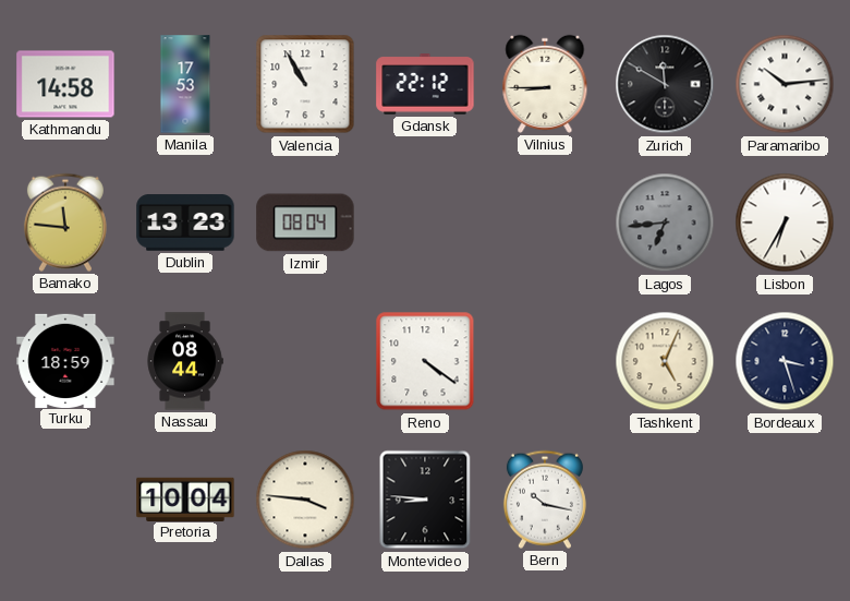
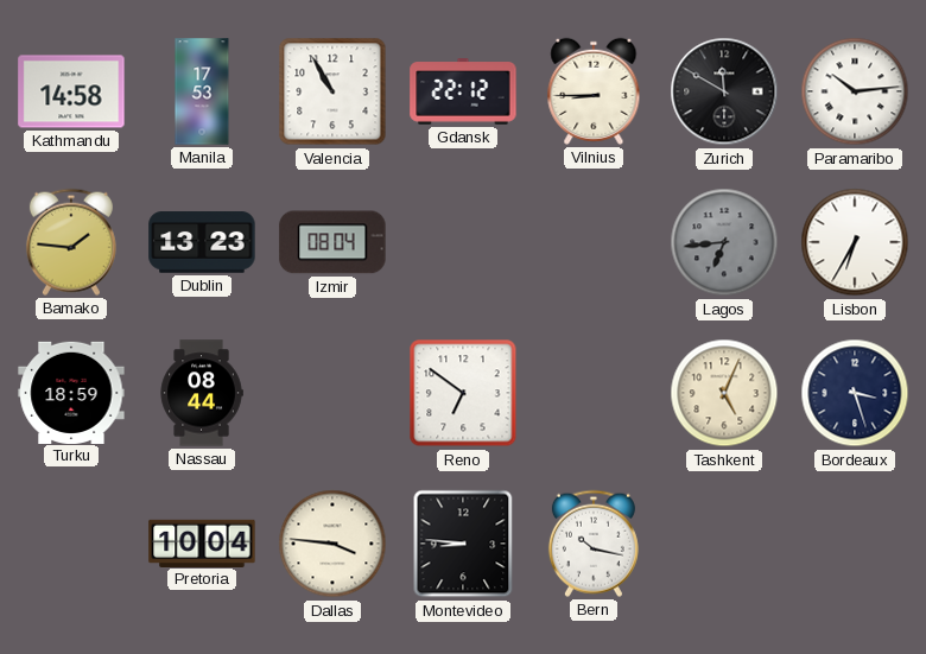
Bamako: 11:46 -> 1:46
Reno: 4:21 -> 6:51
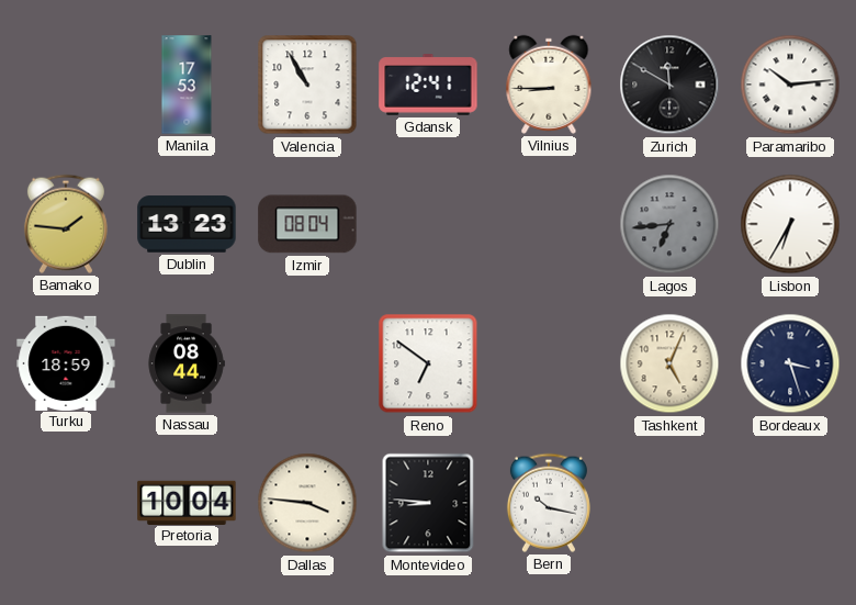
Kathmandu: 14:58 -> none
Gdansk: 22:12 -> 12:41
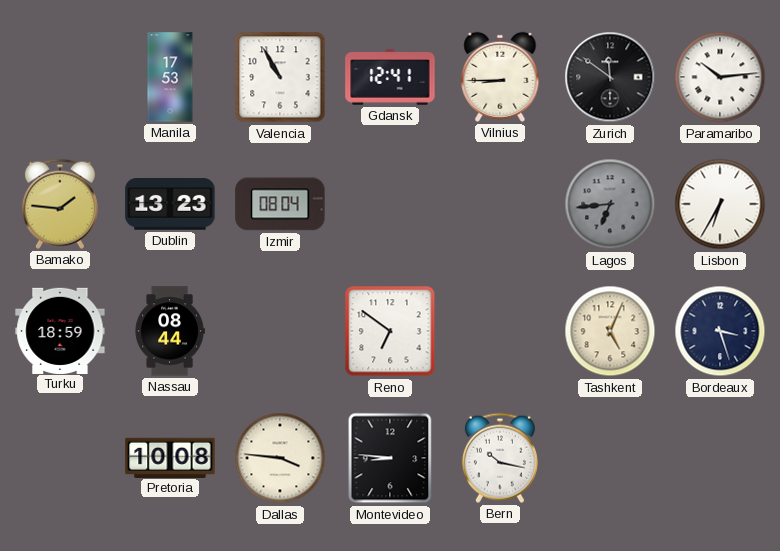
Zurich: 11:50 -> 11:51
Pretoria: 10:04 -> 10:08
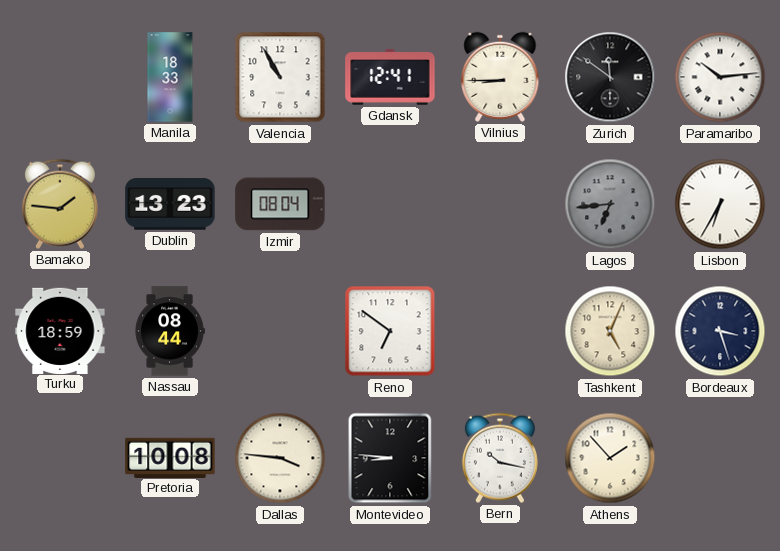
Manila: 17:53 -> 18:33
Athens: none -> 1:53
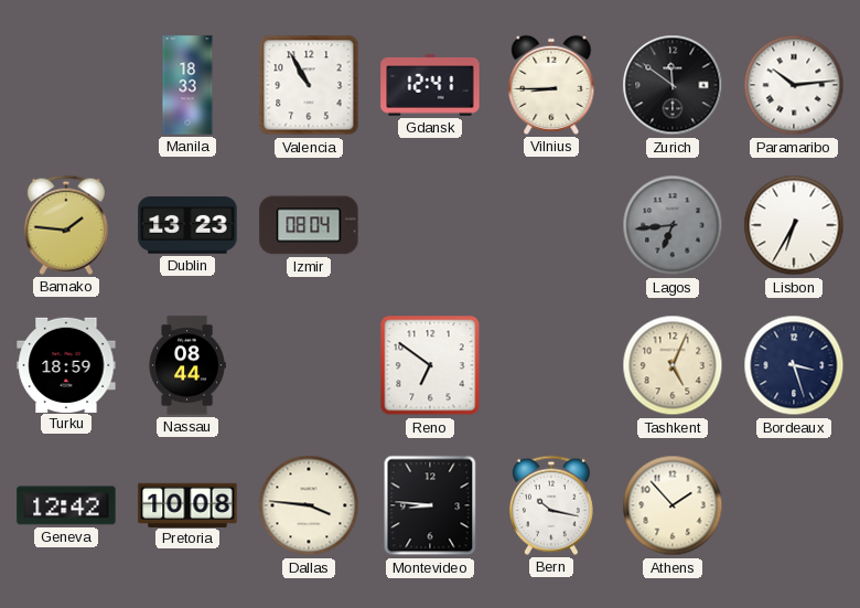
Geneva: none -> 12:42
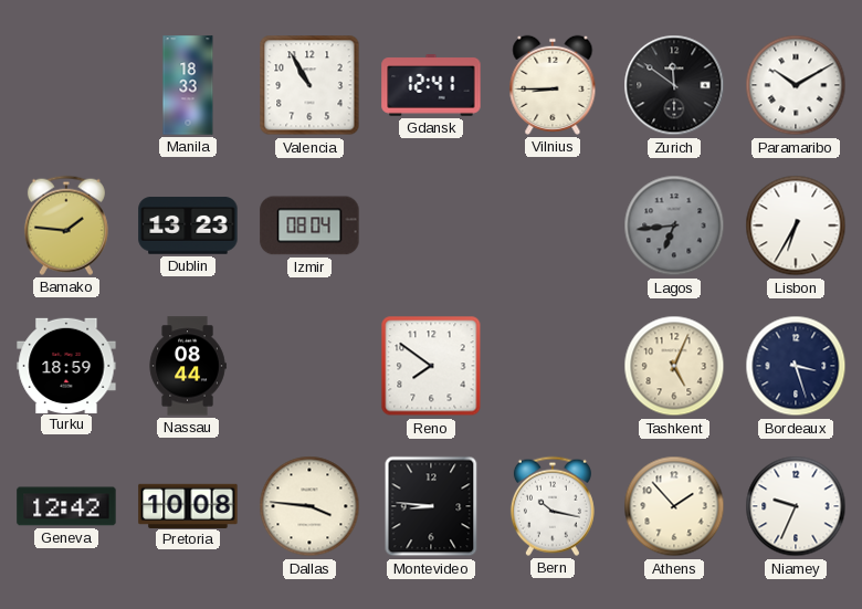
Paramaribo: 10:14 -> 10:10
Reno: 6:51 -> 7:51
Niamey: none -> 9:34
